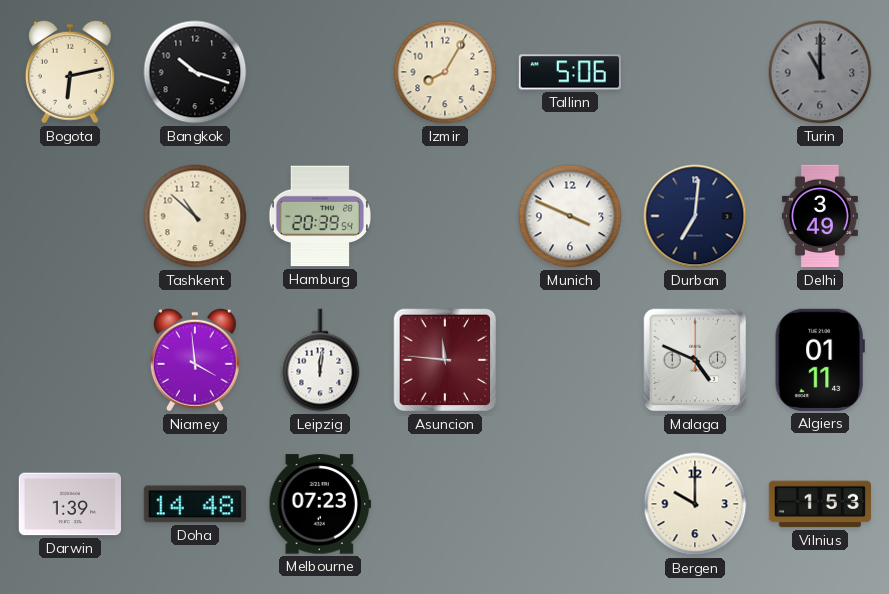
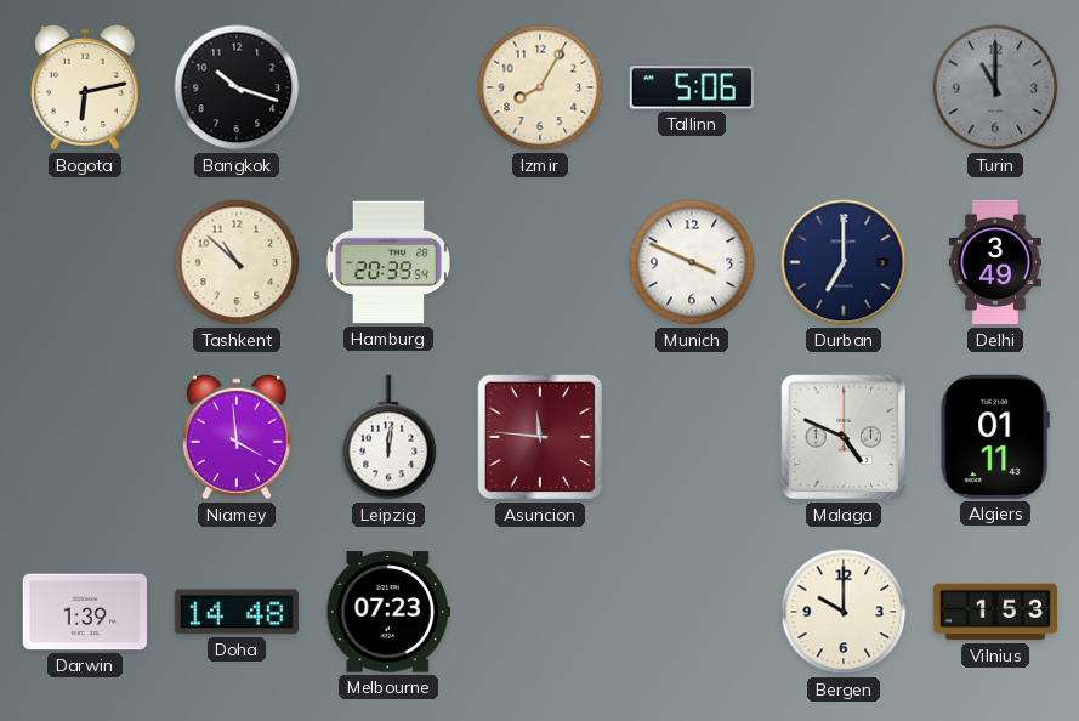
Durban: 7:01 -> 7:00
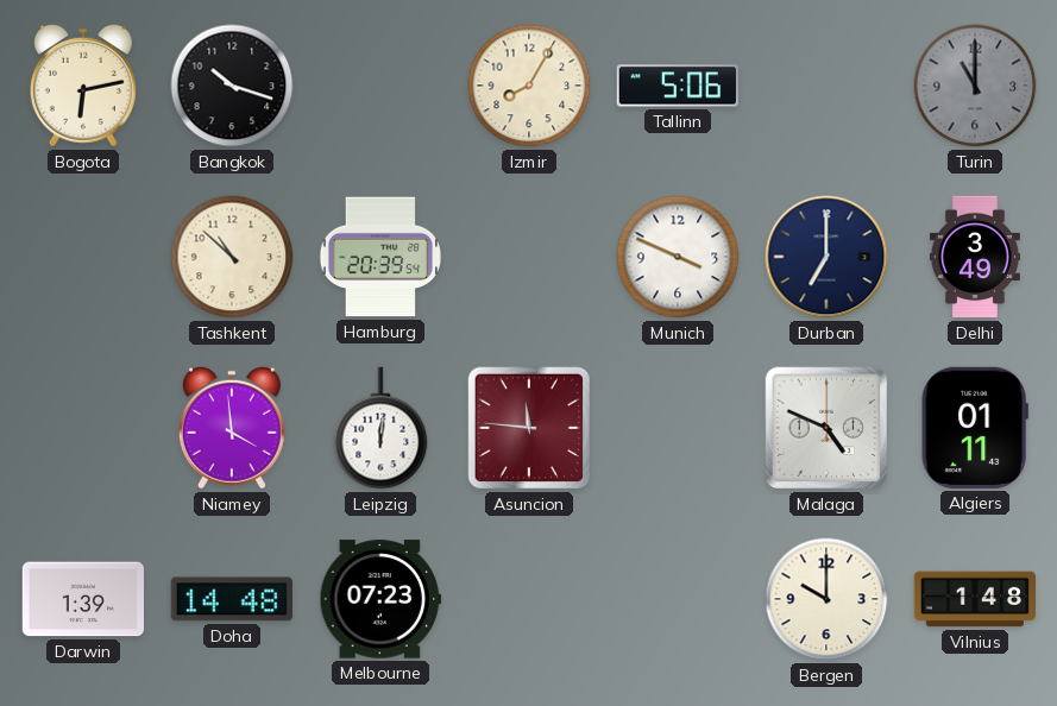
Vilnius: 1:53 -> 1:48
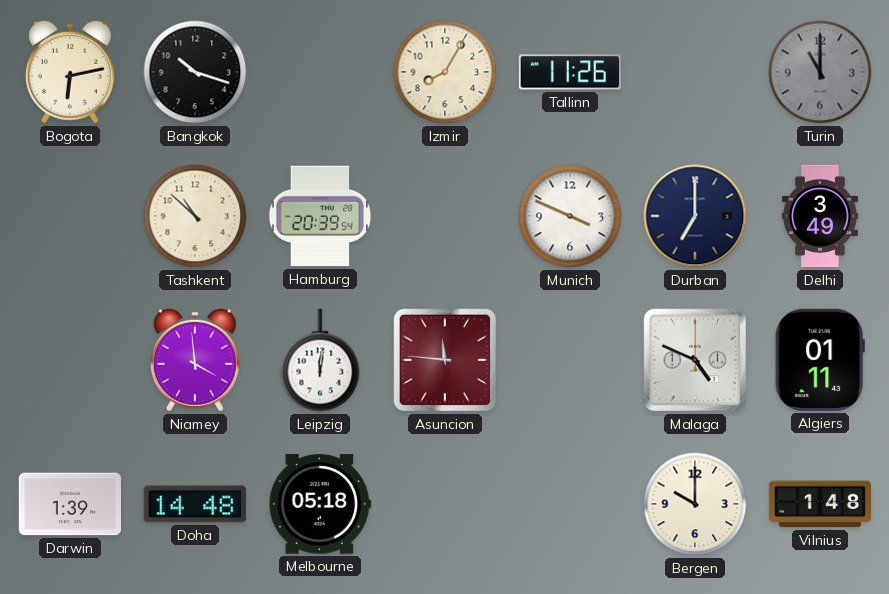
Tallinn: 5:06 -> 11:26
Melbourne: 07:23 -> 05:18
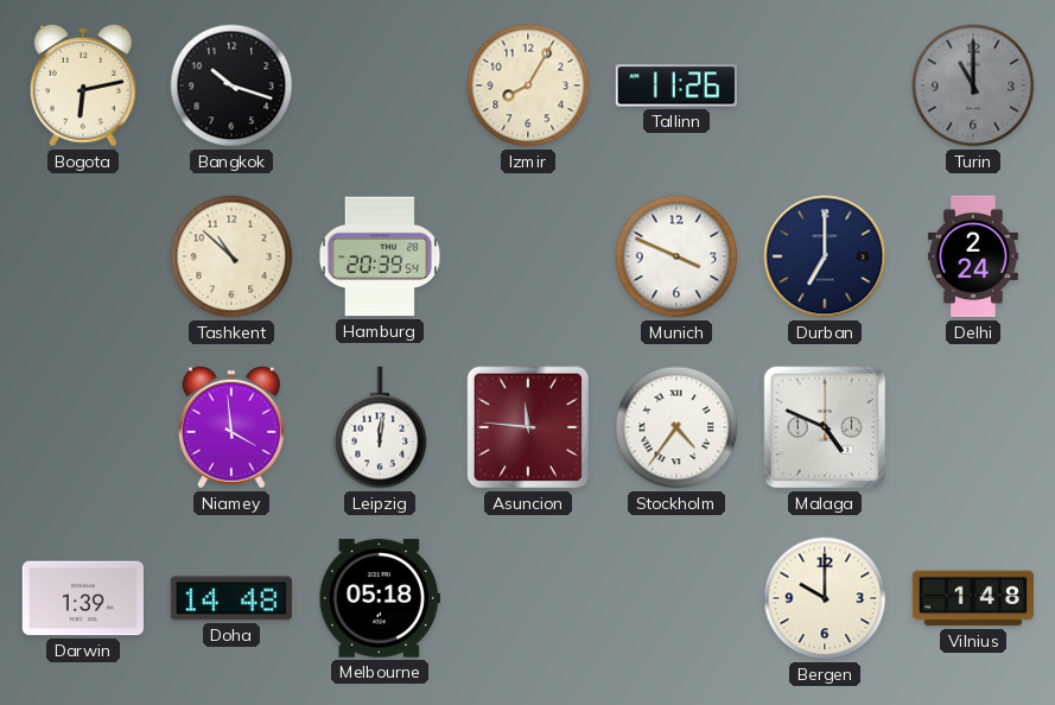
Delhi: 3:49 -> 2:24
Stockholm: none -> 4:36
Algiers: 01:11 -> none
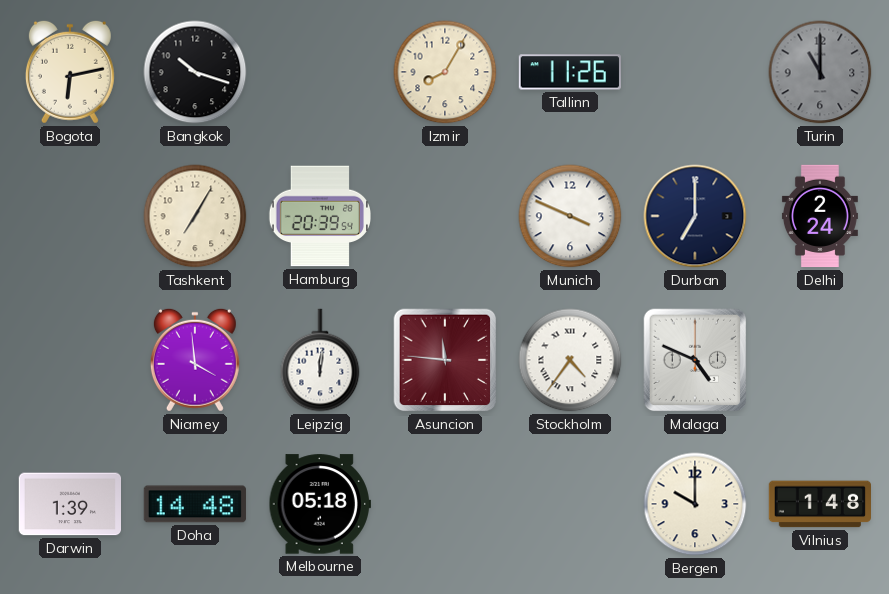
Tashkent: 10:52 -> 7:05
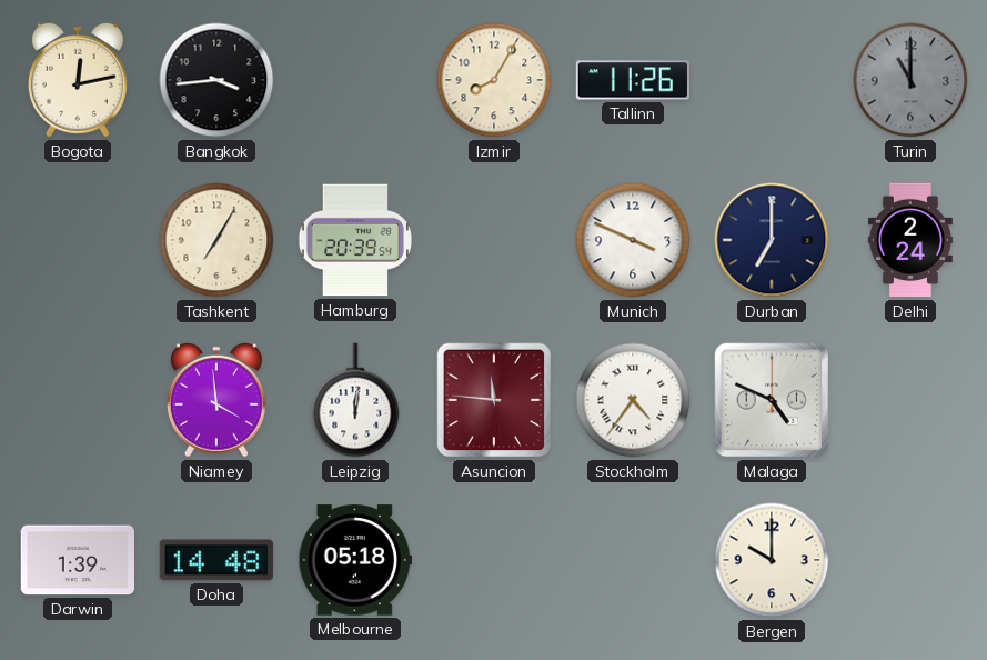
Bogota: 6:13 -> 12:13
Bangkok: 10:18 -> 3:44
Vilnius: 1:48 -> none
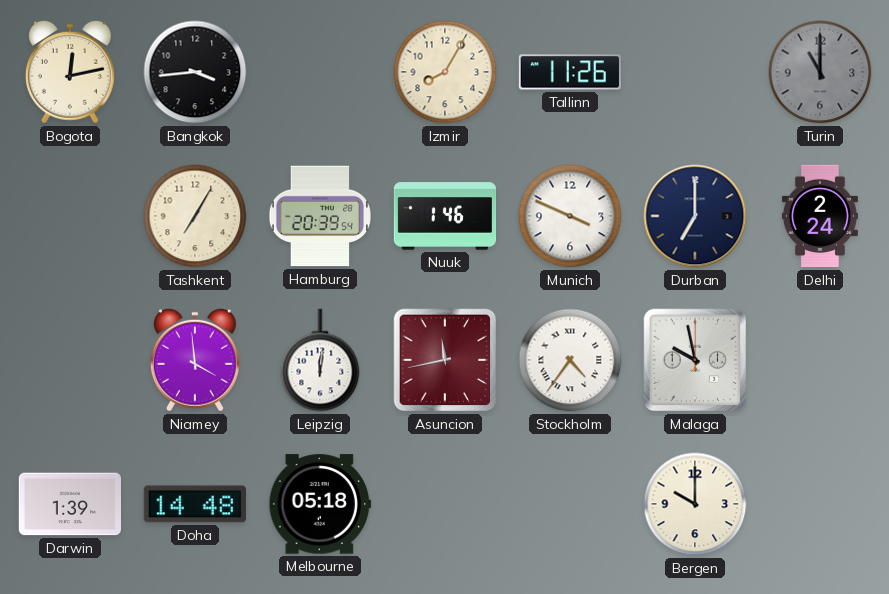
Nuuk: none -> 1:46
Asuncion: 11:46 -> 11:43
Malaga: 4:49 -> 9:58
